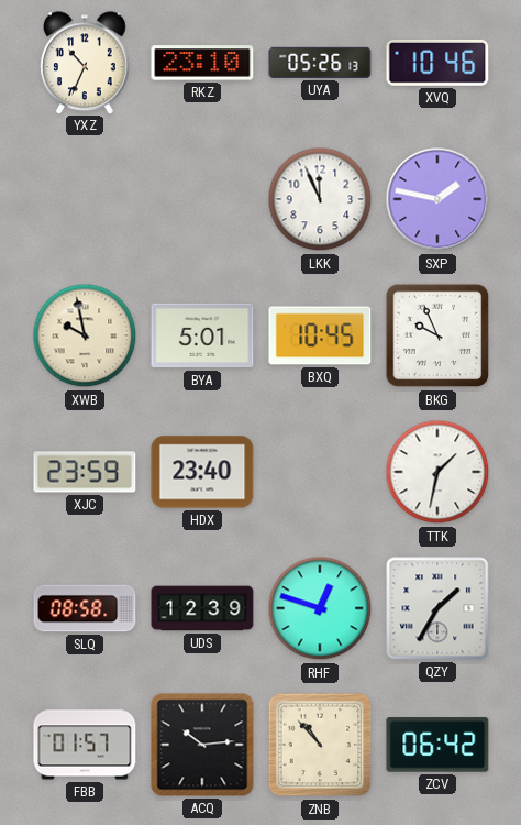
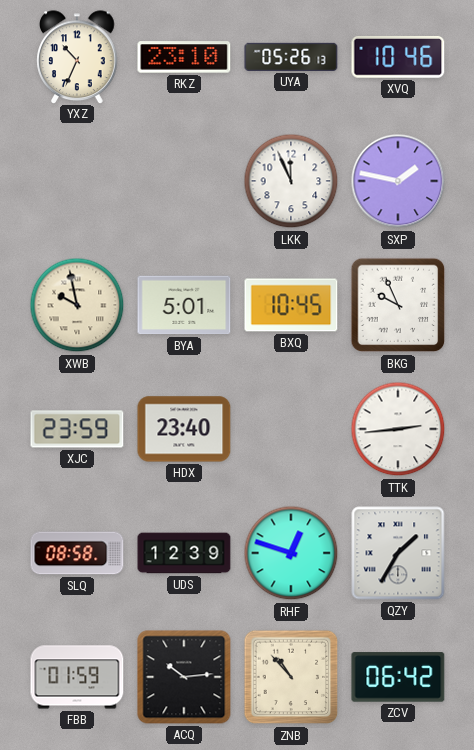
TTK: 1:32 -> 2:44
FBB: 01:57 -> 01:59
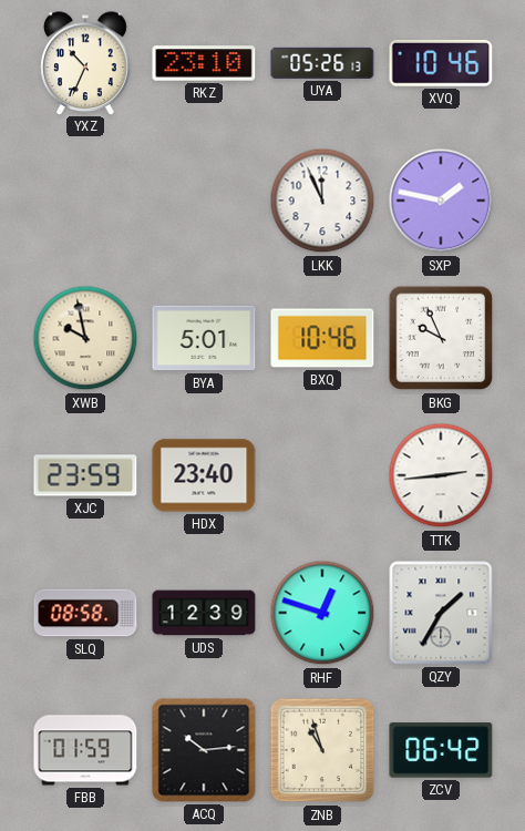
BXQ: 10:45 -> 10:46
ZNB: 10:53 -> 10:57
